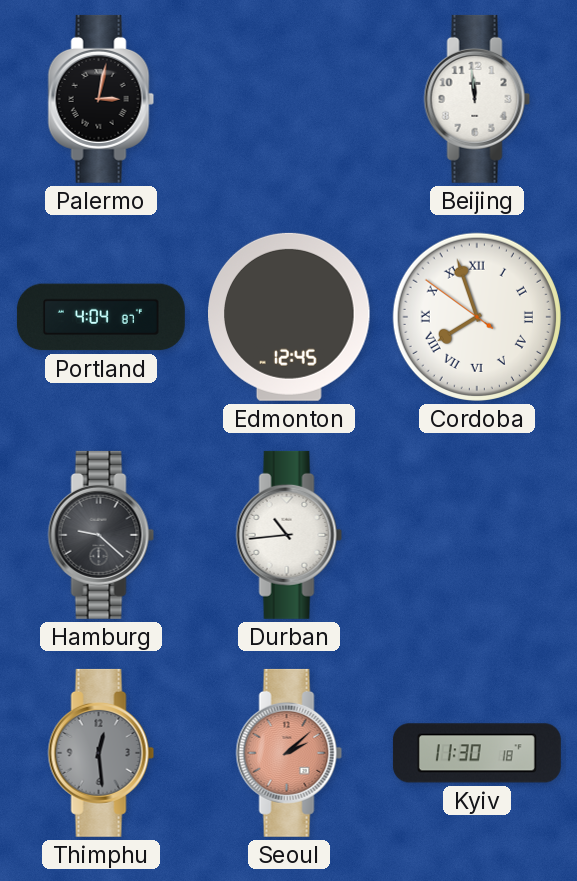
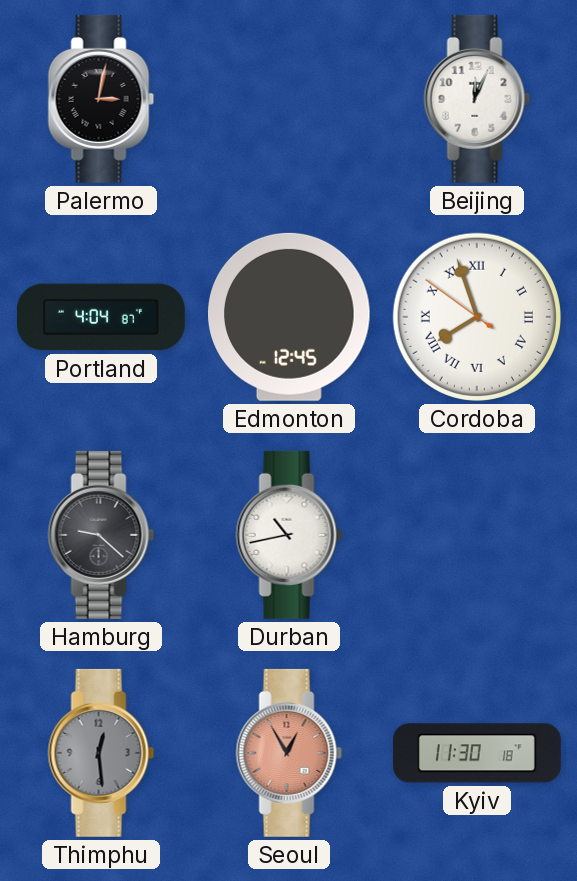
Beijing: 11:59 -> 12:04
Durban: 10:44 -> 10:43
Seoul: 2:08 -> 12:55
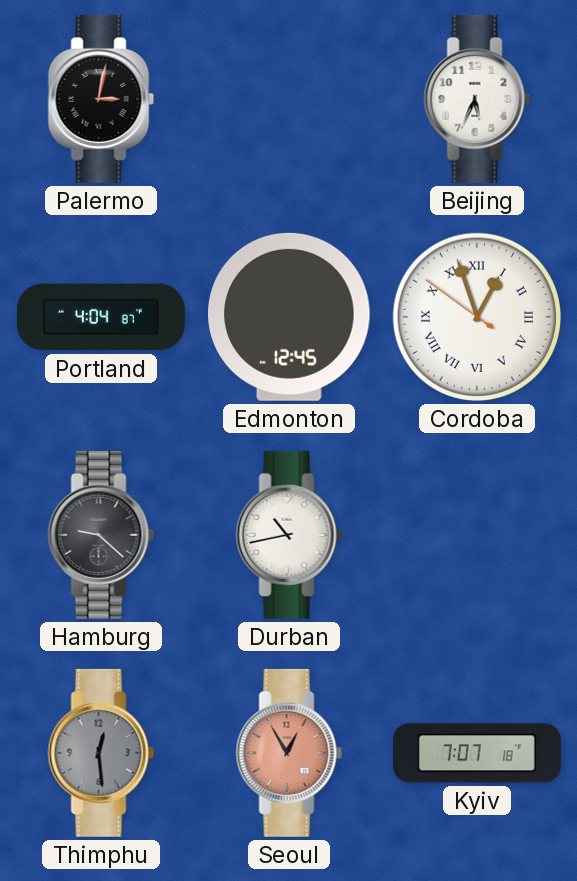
Beijing: 12:04 -> 5:34
Cordoba: 7:56 -> 12:56
Kyiv: 11:30 -> 7:07
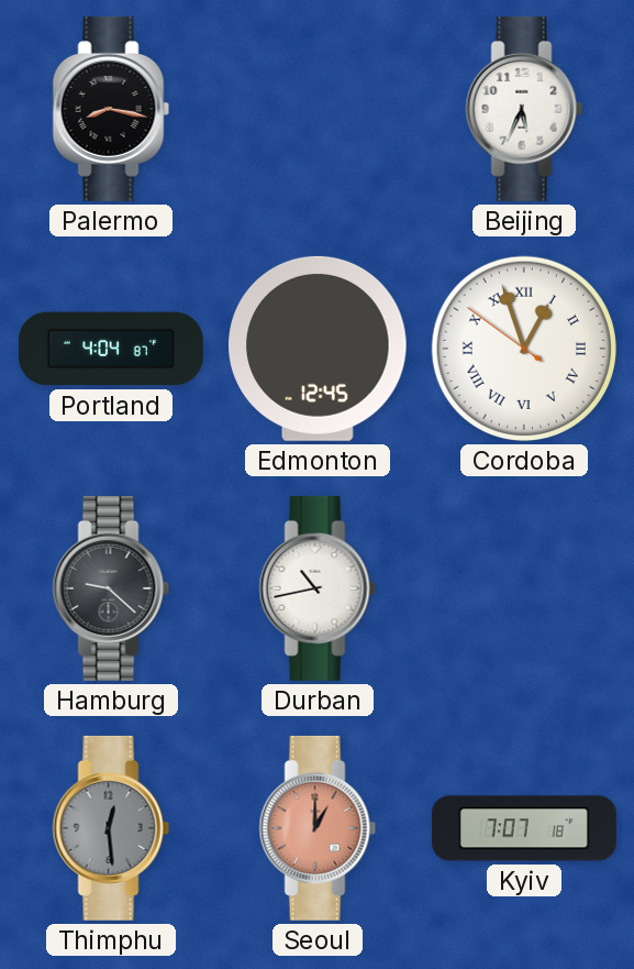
Palermo: 3:02 -> 8:17
Seoul: 12:55 -> 1:00
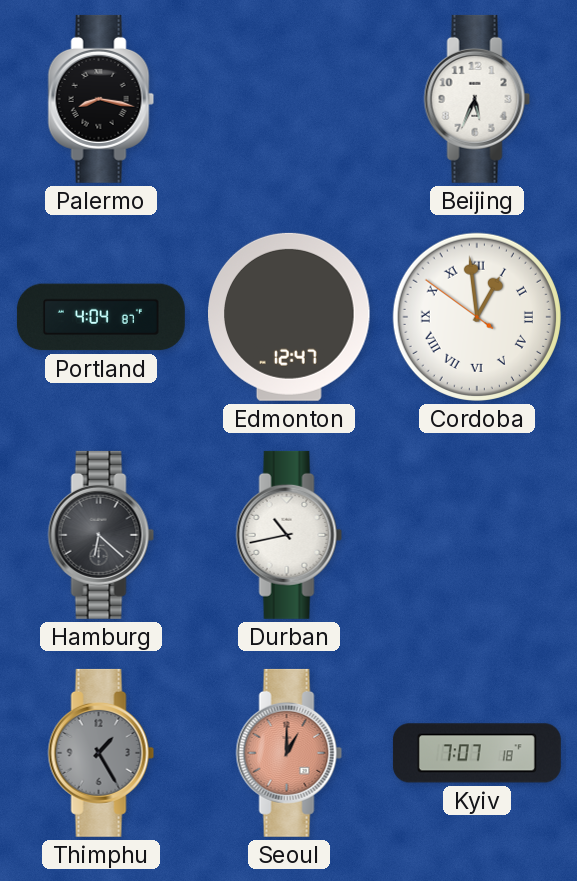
Edmonton: 12:45 -> 12:47
Cordoba: 12:56 -> 12:58
Hamburg: 9:22 -> 6:22
Thimphu: 12:29 -> 1:25
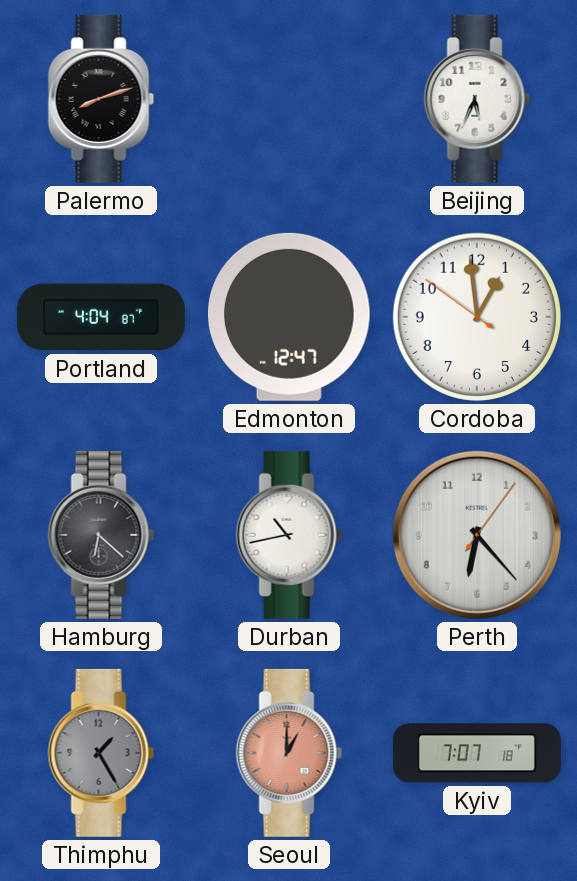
Palermo: 8:17 -> 8:12
Cordoba numerals: Roman -> Arabic
Perth: none -> 6:23
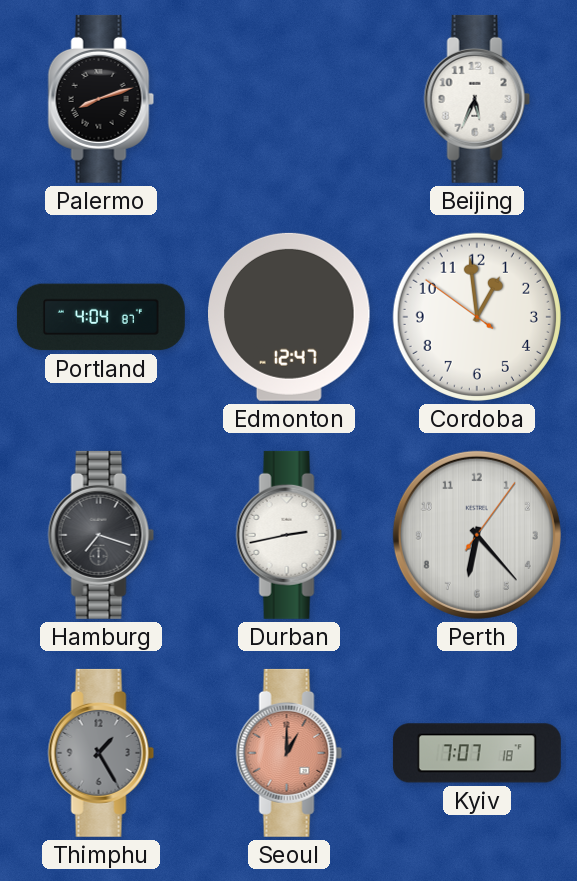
Hamburg: 6:22 -> 7:18
Durban: 10:43 -> 2:43
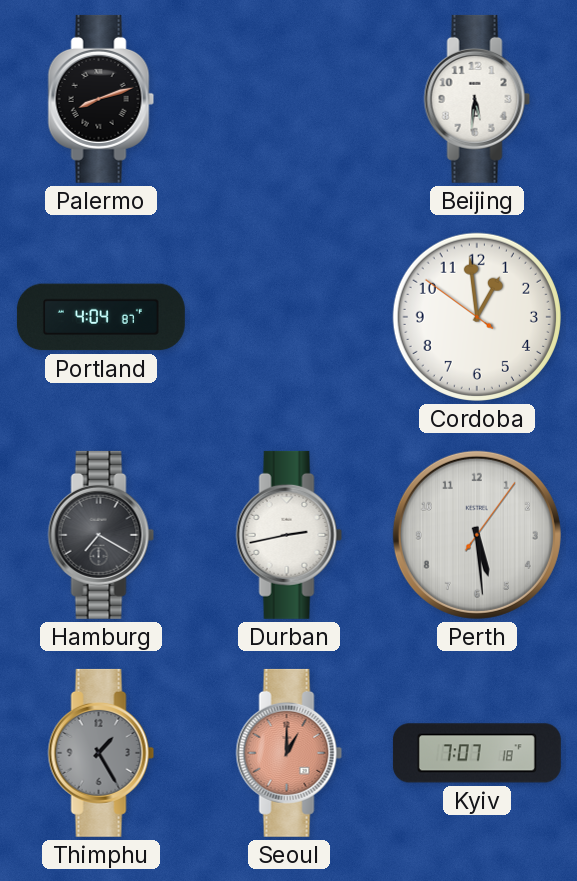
Beijing: 5:34 -> 5:31
Edmonton: 12:47 -> none
Hamburg: 7:18 -> 7:20
Perth: 6:23 -> 5:29
